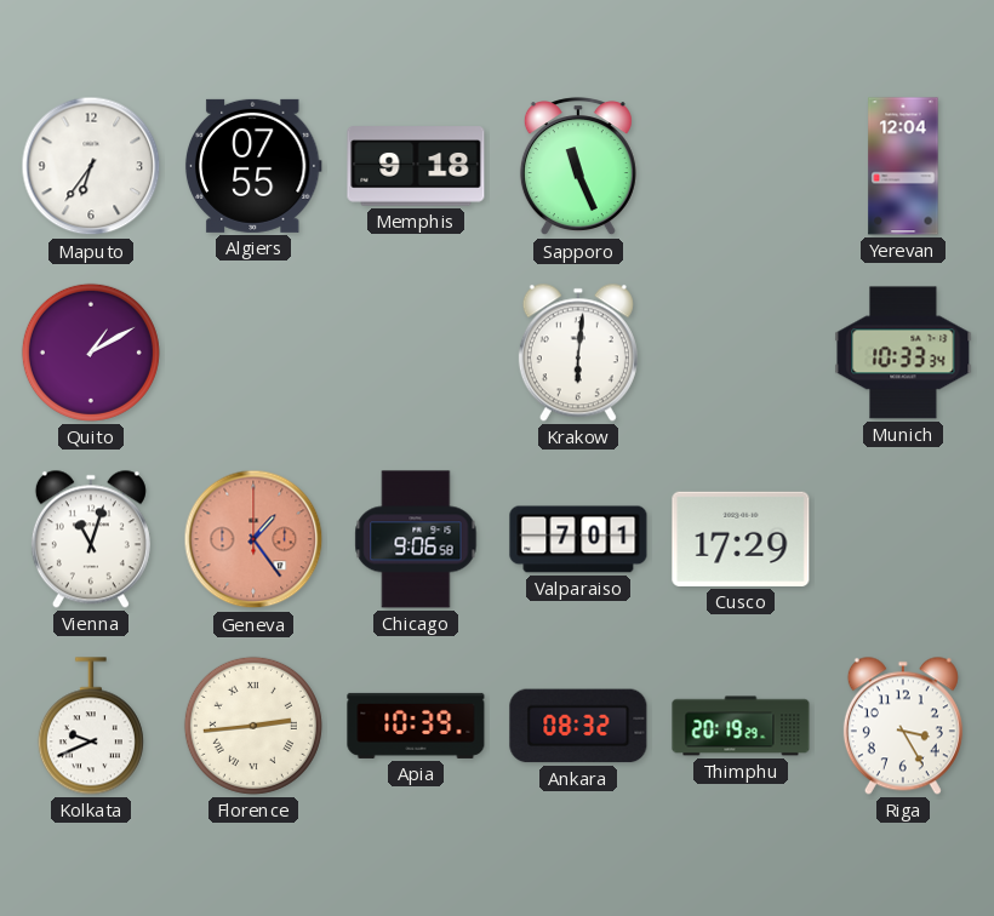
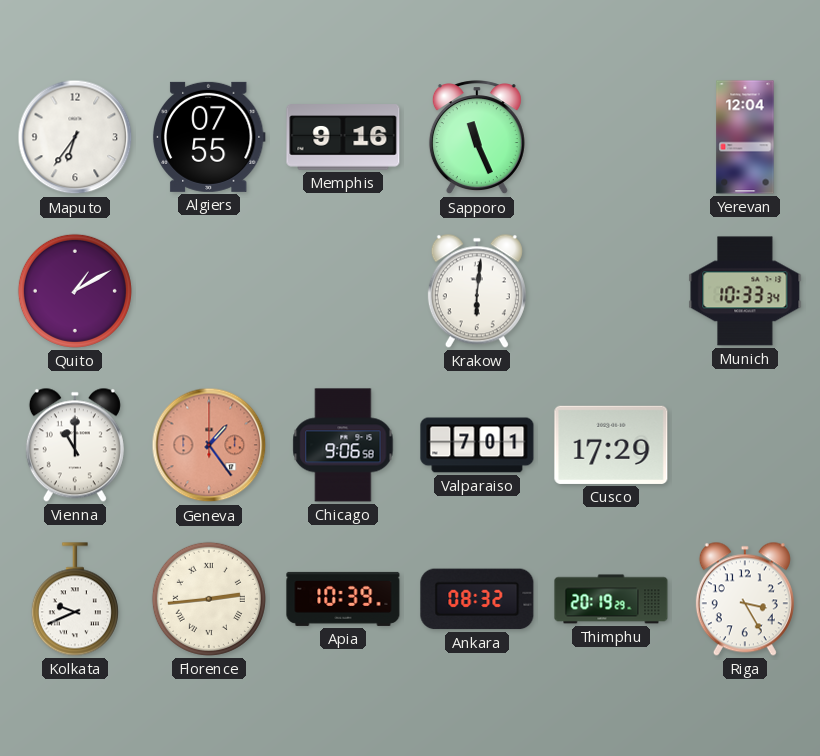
Memphis: 9:18 -> 9:16
Vienna: 11:03 -> 11:00
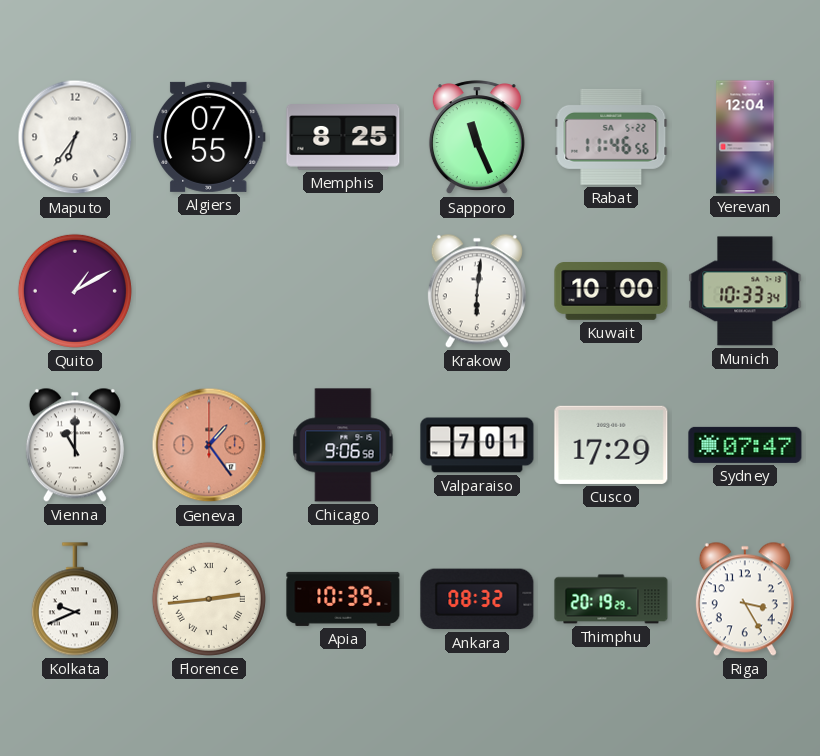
Memphis: 9:16 -> 8:25
Rabat: none -> 11:46
Kuwait: none -> 10:00
Sydney: none -> 07:47
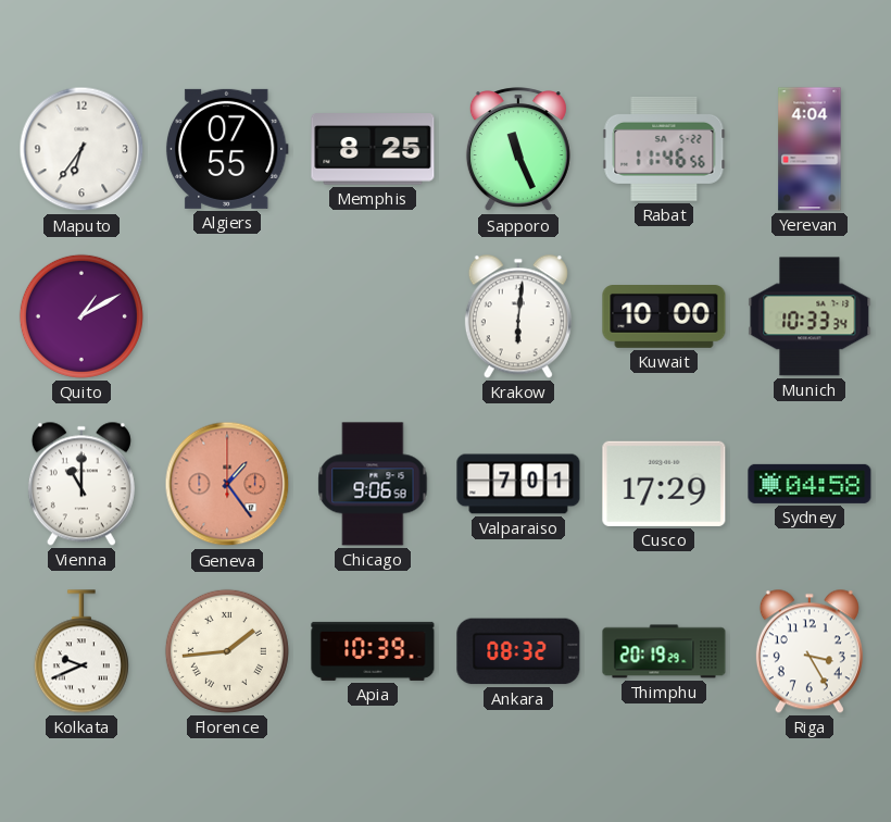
Yerevan: 12:04 -> 4:04
Sydney: 07:47 -> 04:58
Florence: 2:44 -> 1:44
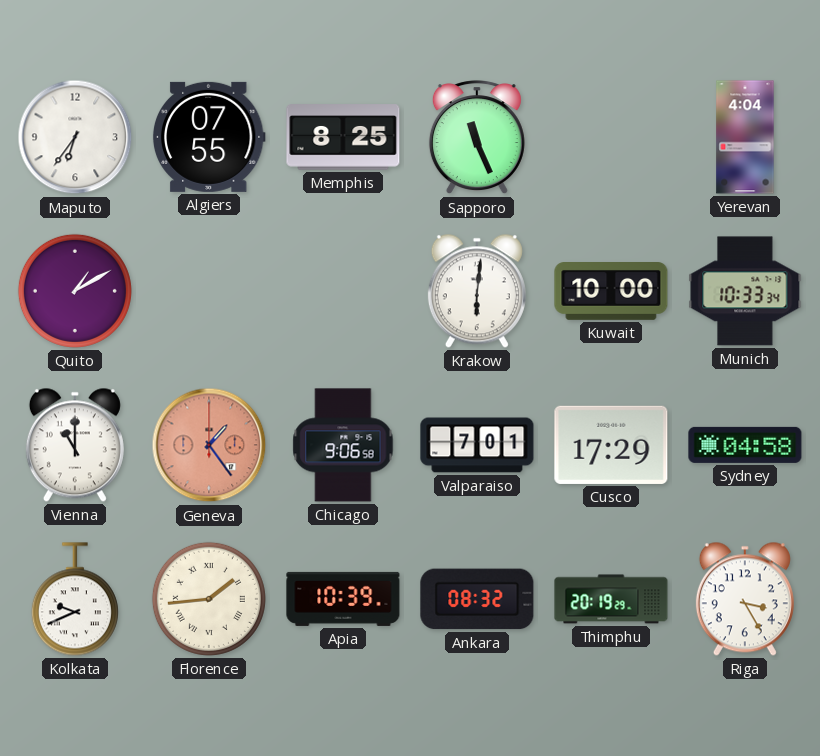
Rabat: 11:46 -> none
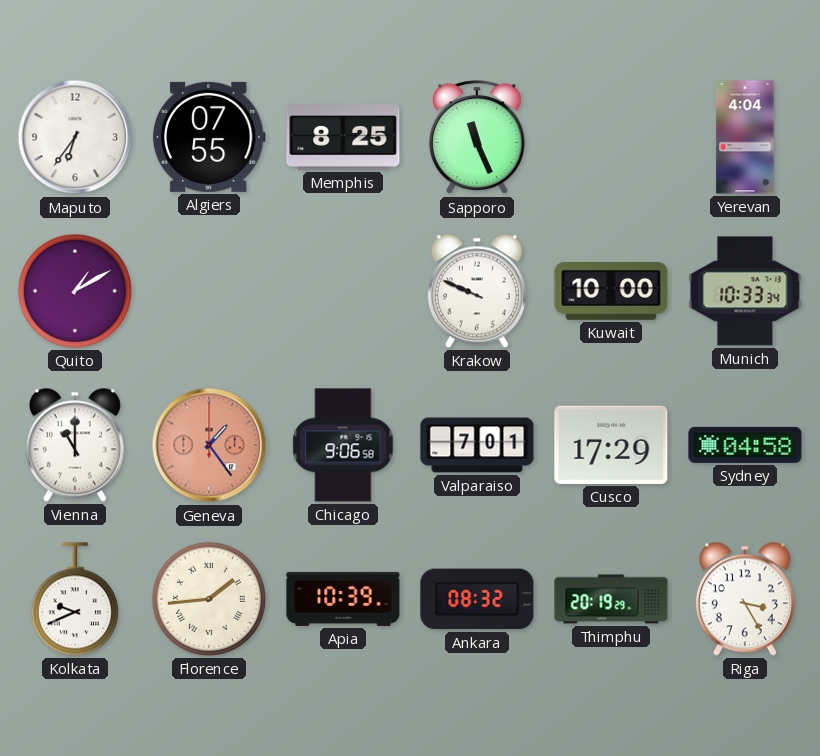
Krakow: 6:01 -> 9:49
